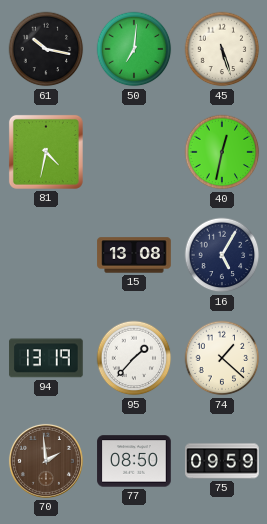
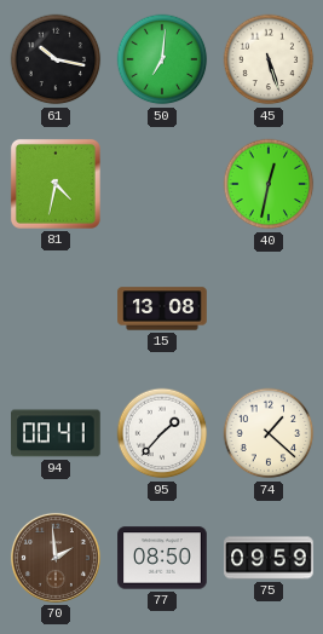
16: 5:05 -> none
94: 13:19 -> 00:41
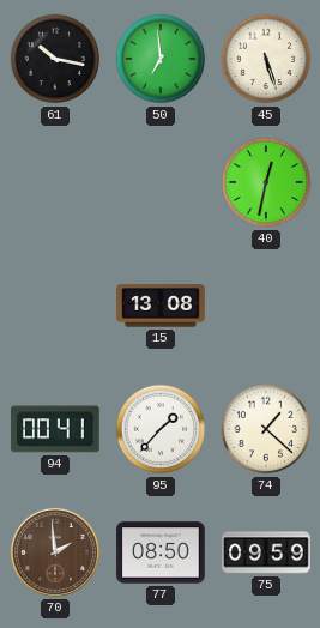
50: 7:01 -> 6:59
81: 4:32 -> none
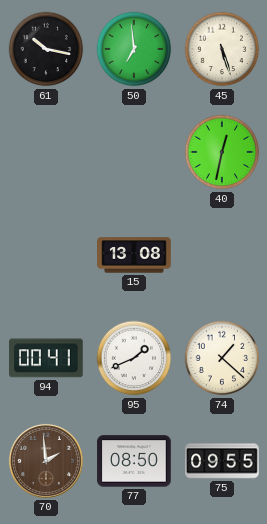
95: 1:37 -> 1:41
75: 09:59 -> 09:55
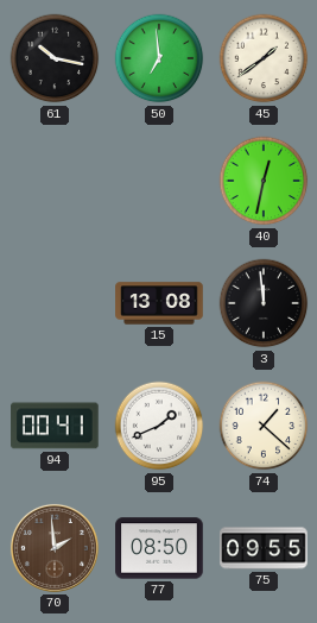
45: 5:27 -> 1:39
3: none -> 11:59
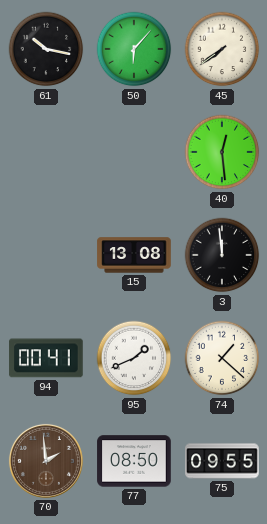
50: 6:59 -> 6:07
45: 1:39 -> 7:39
40: 12:32 -> 12:29
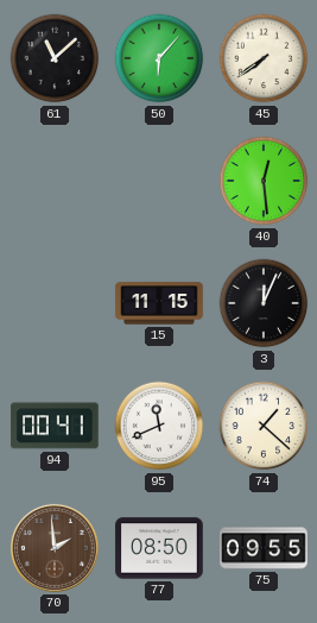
61: 10:17 -> 11:08
15: 13:08 -> 11:15
3: 11:59 -> 12:04
95: 1:41 -> 11:41
